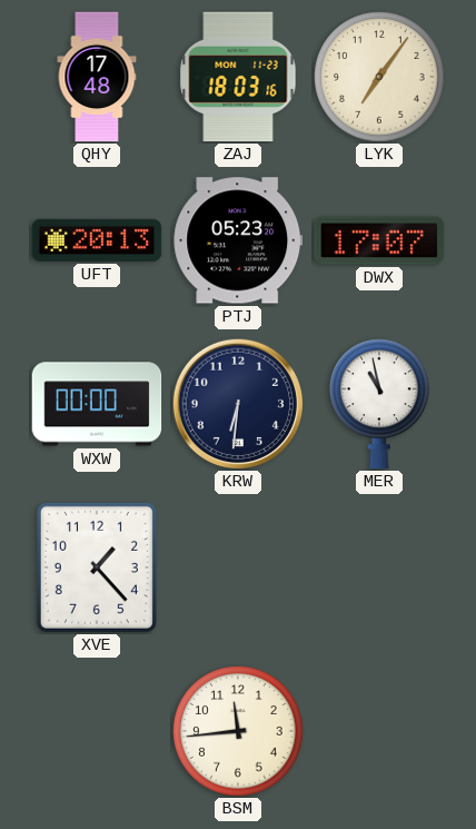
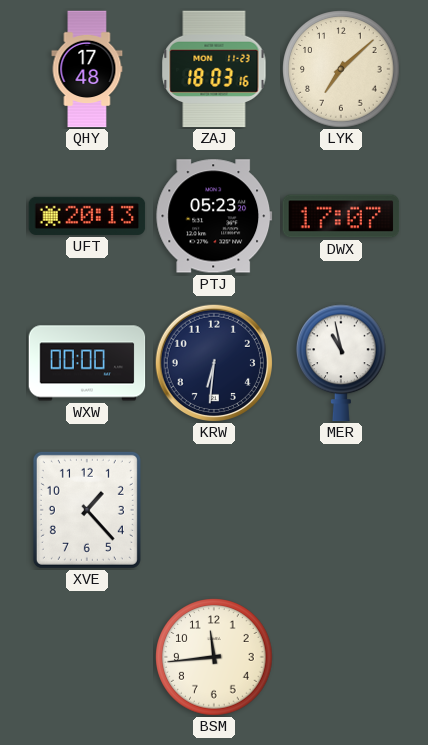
LYK: 7:06 -> 7:08
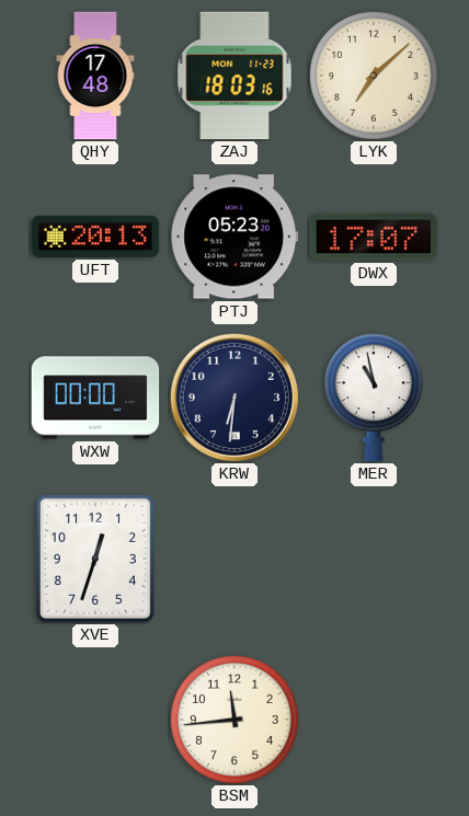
XVE: 1:23 -> 12:33
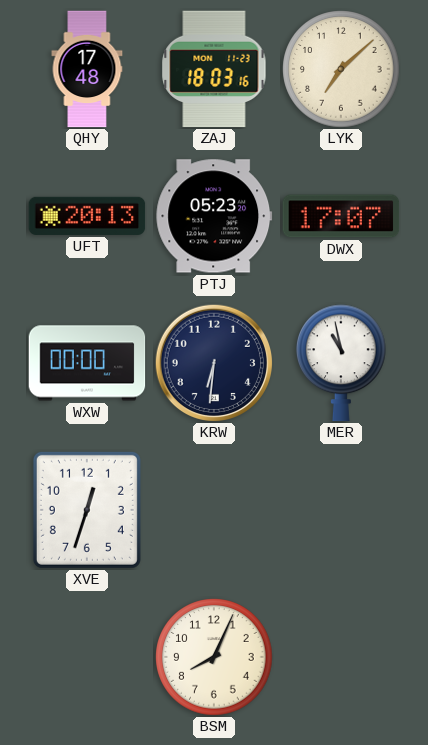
BSM: 11:44 -> 8:04
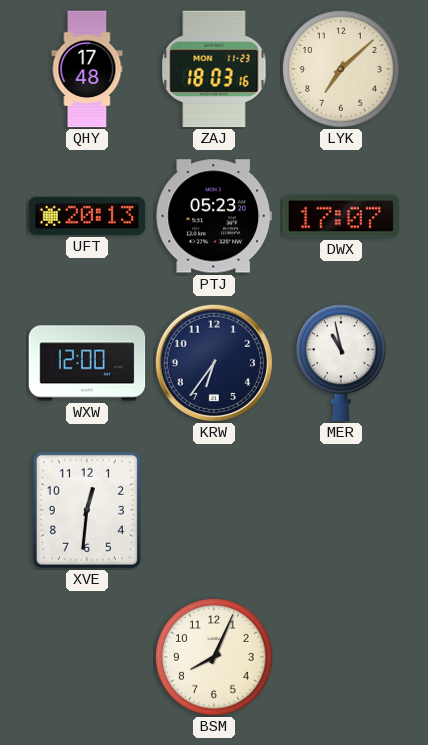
WXW: 00:00 -> 12:00
KRW: 6:31 -> 6:36
XVE: 12:33 -> 12:31
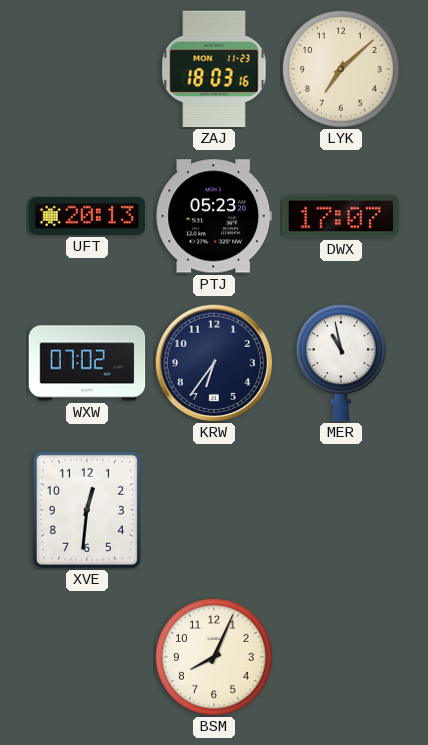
QHY: 17:48 -> none
WXW: 12:00 -> 07:02
